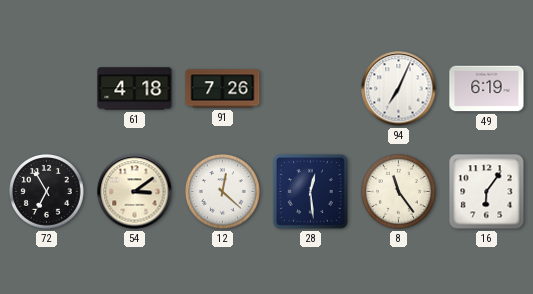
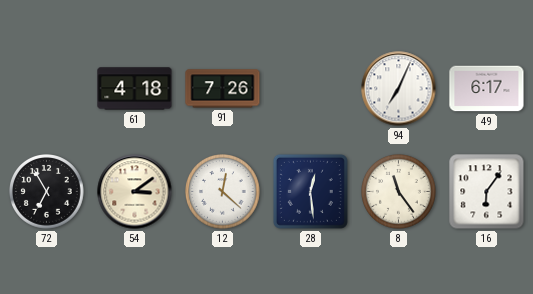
49: 6:19 -> 6:17
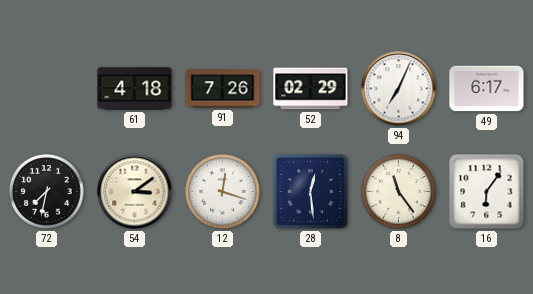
52: none -> 02:29
72: 6:55 -> 7:32
12: 12:22 -> 12:18
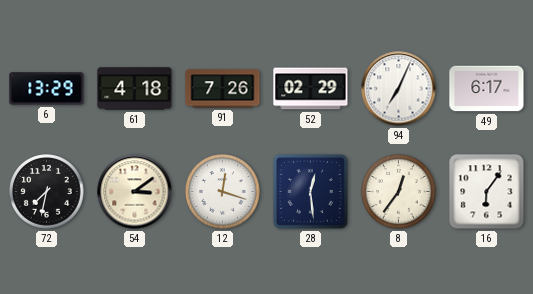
6: none -> 13:29
8: 11:24 -> 12:36
